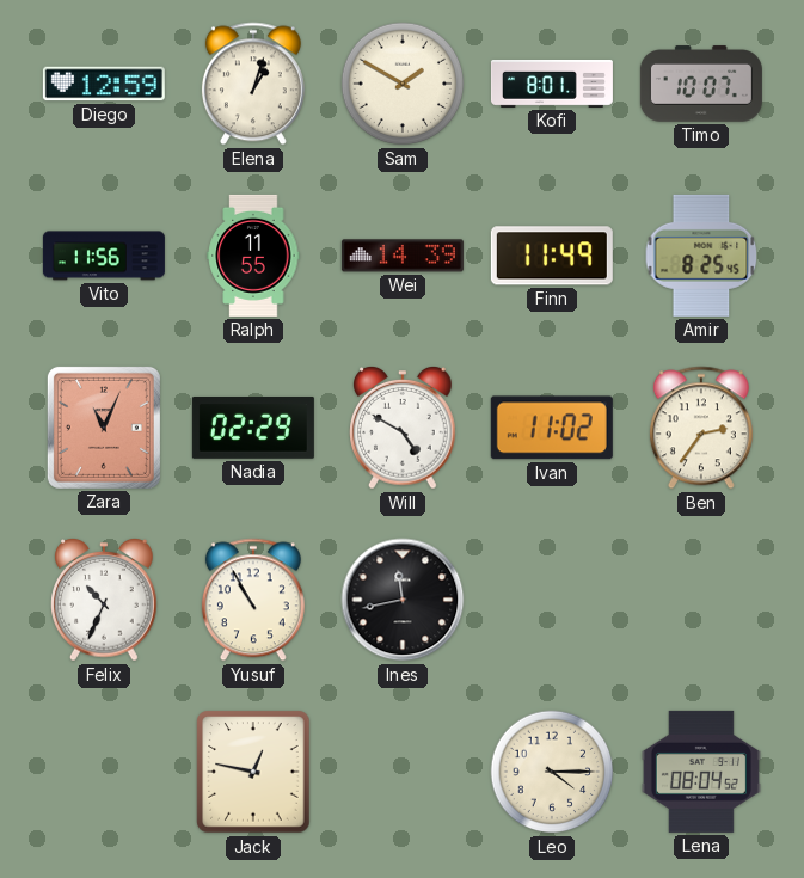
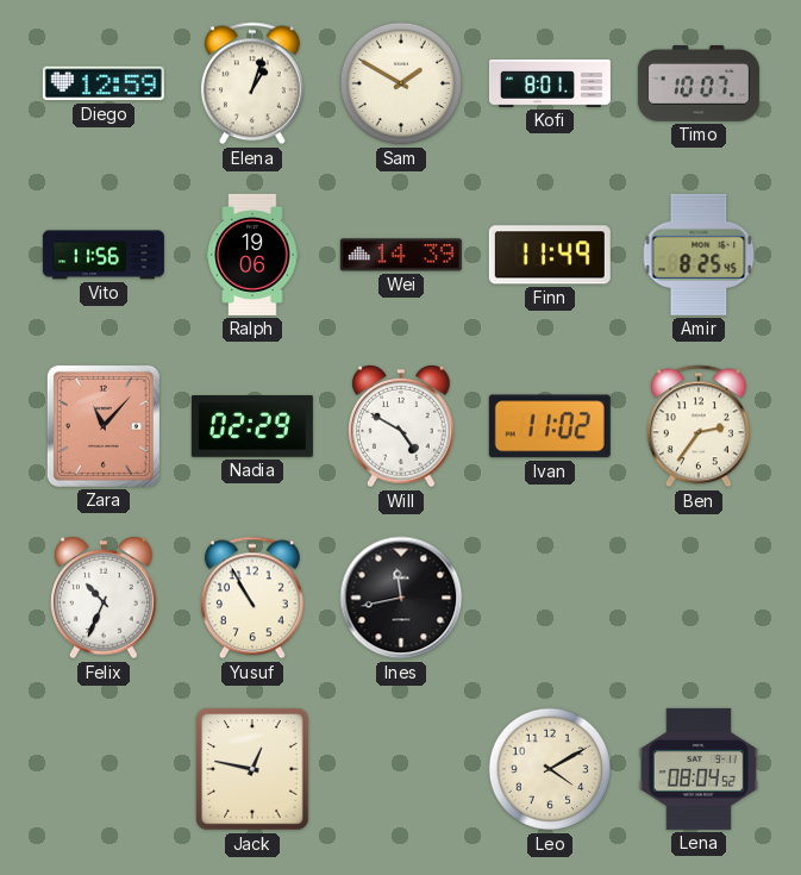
Ralph: 11:55 -> 19:06
Zara: 11:04 -> 11:07
Leo: 4:15 -> 4:10
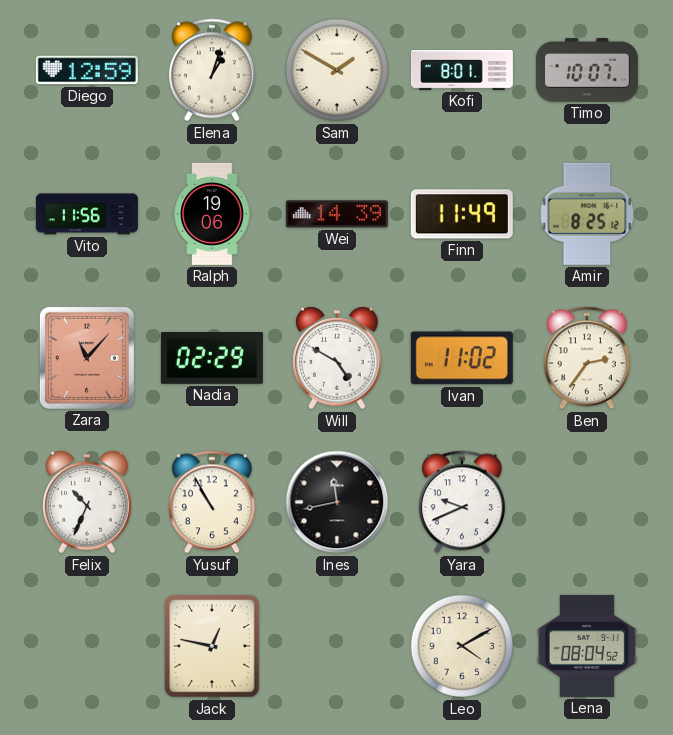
Amir: 8:25:45 -> 8:25:12
Yara: none -> 9:41
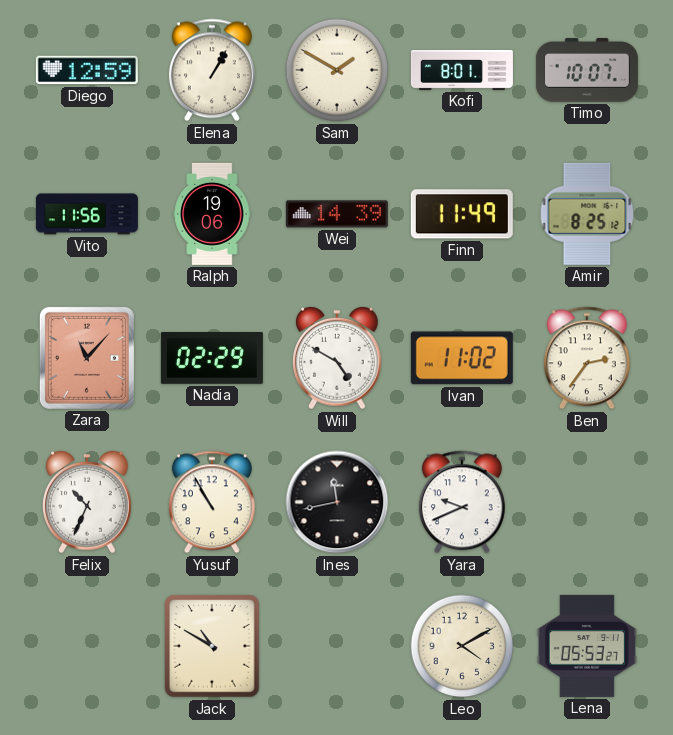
Elena: 1:03 -> 1:05
Jack: 12:47 -> 10:50
Lena: 08:04 -> 05:53
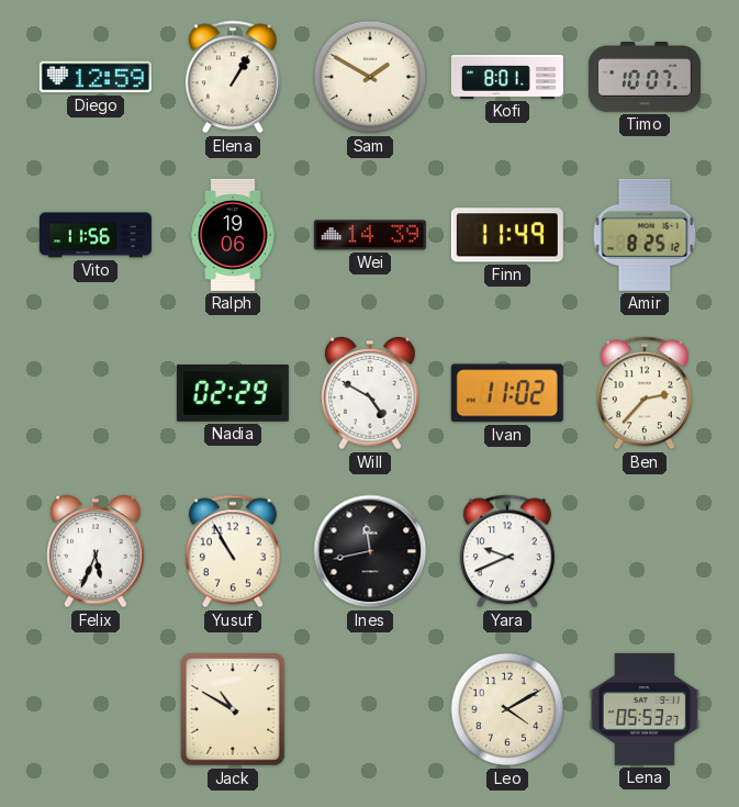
Zara: 11:07 -> none
Ben: 2:36 -> 2:37
Felix: 10:34 -> 5:34
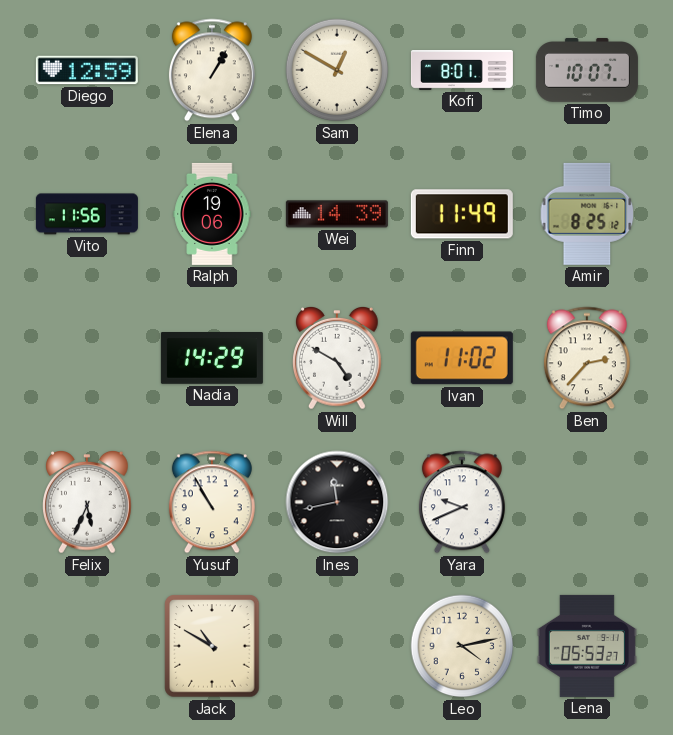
Sam: 1:50 -> 12:50
Nadia: 02:29 -> 14:29
Leo: 4:10 -> 4:13
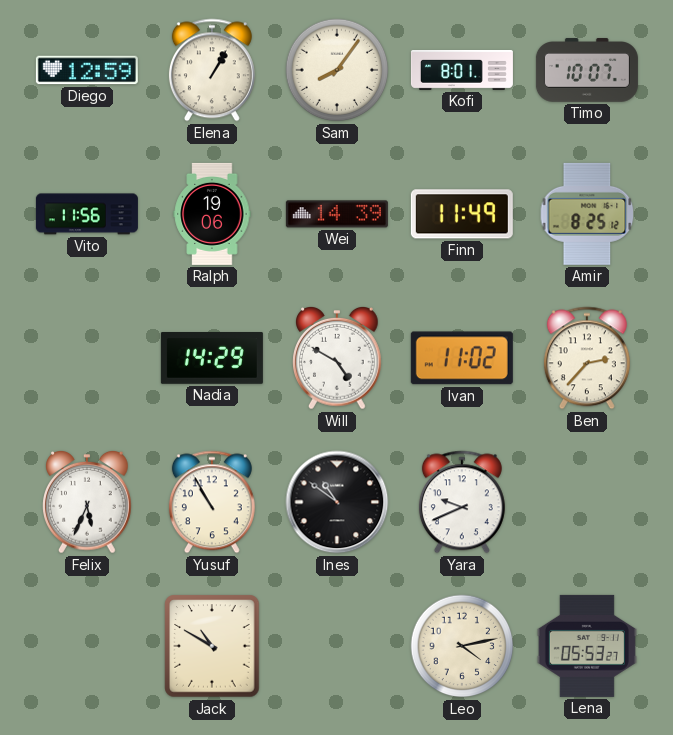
Sam: 12:50 -> 8:06
Ines: 11:43 -> 10:51
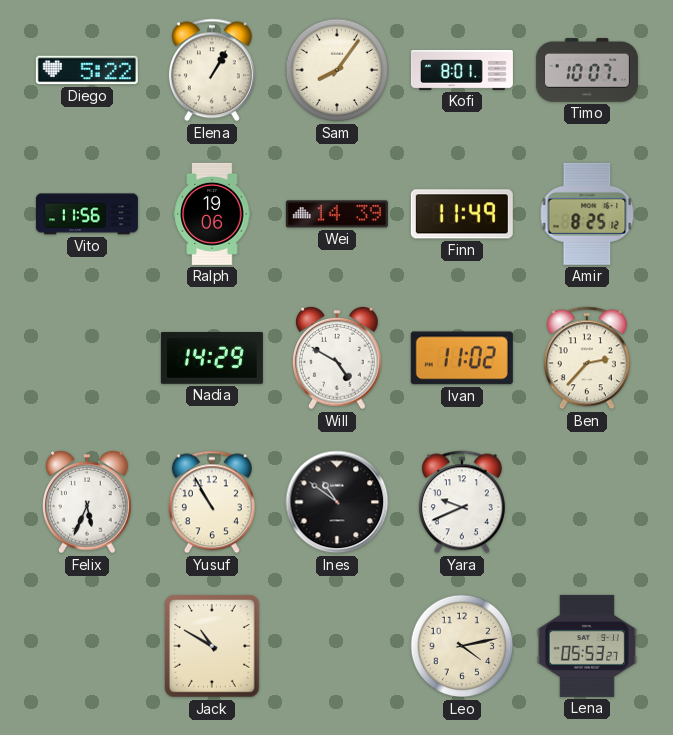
Diego: 12:59 -> 5:22
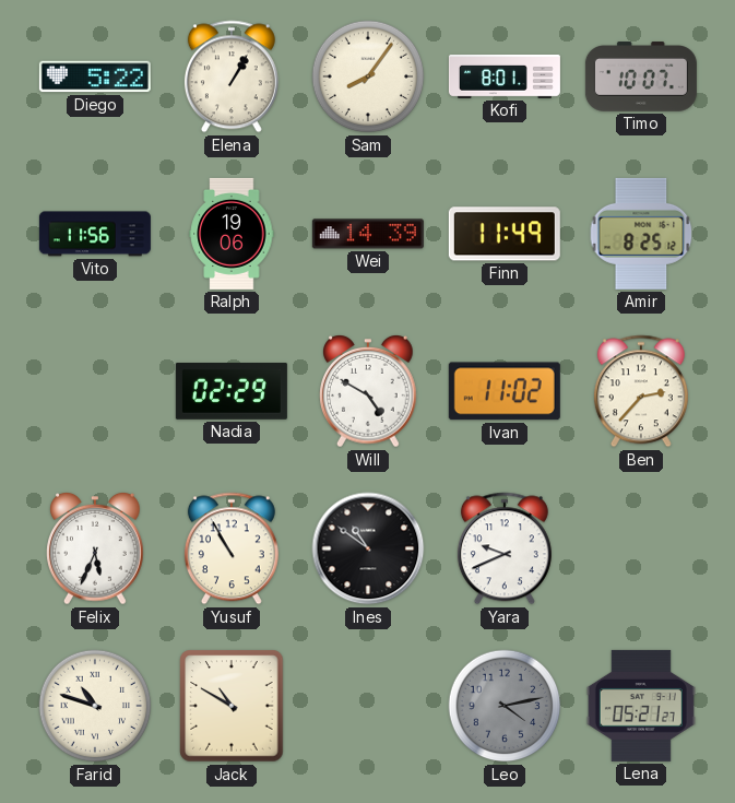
Nadia: 14:29 -> 02:29
Farid: none -> 10:48
Leo dial: cream -> grey
Lena: 05:53 -> 05:21
